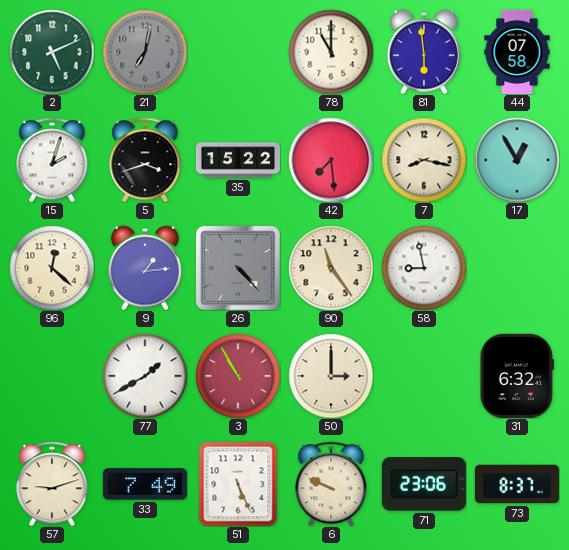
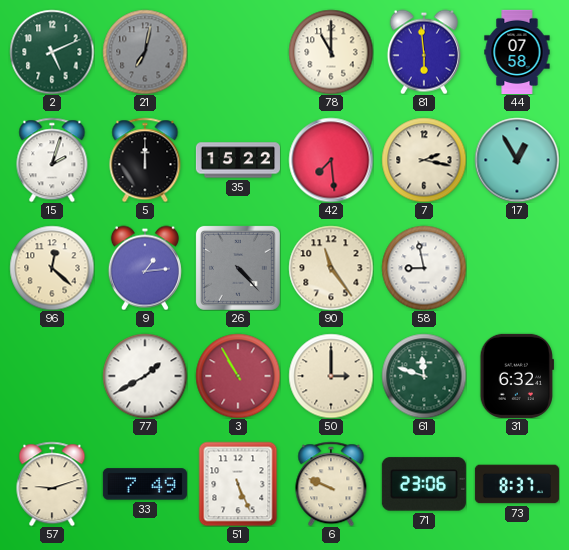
5: 3:42 -> 12:00
7: 8:17 -> 2:17
61: none -> 11:48
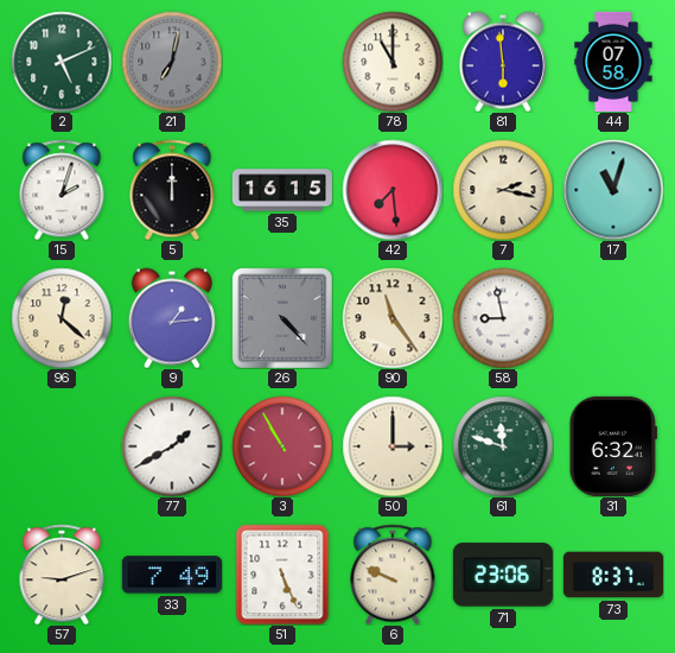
35: 15:22 -> 16:15
17: 12:55 -> 11:03
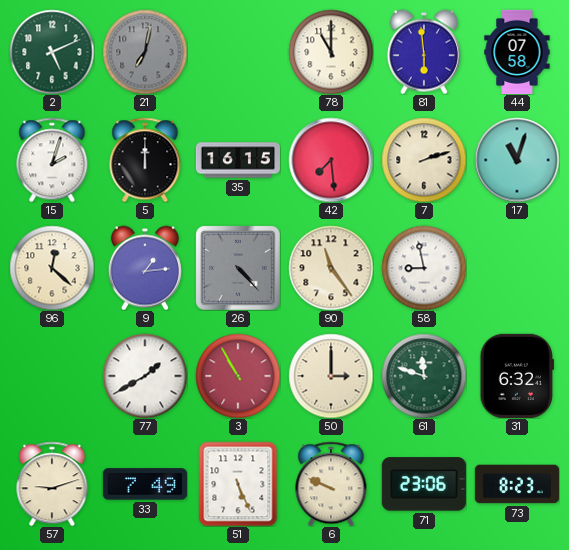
7: 2:17 -> 2:12
73: 8:37 -> 8:23
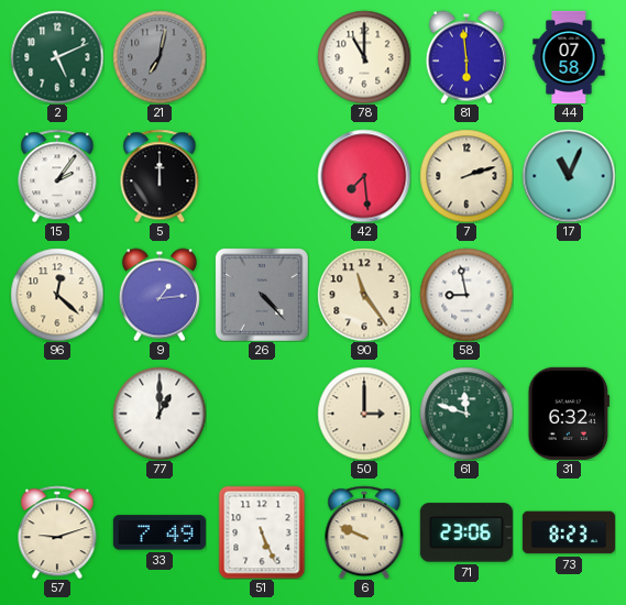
15: 2:03 -> 2:06
35: 16:15 -> none
17: 11:03 -> 11:04
77: 1:40 -> 1:00
3: 10:55 -> none
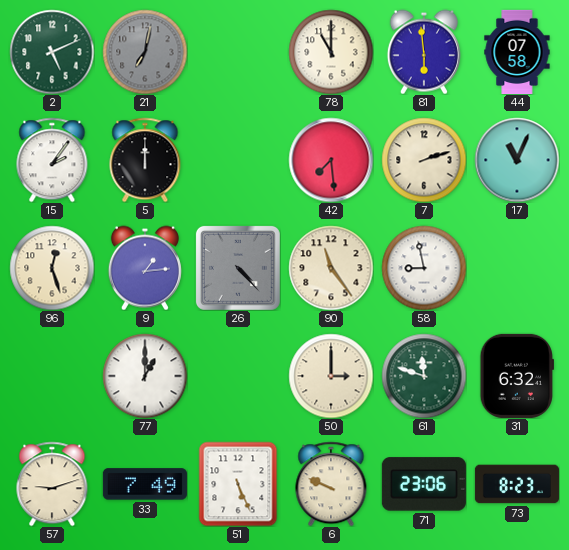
96: 12:22 -> 12:27
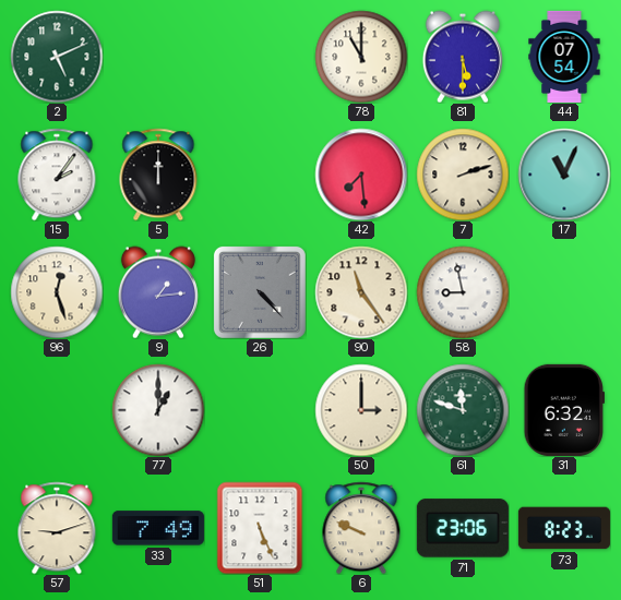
21: 7:02 -> none
81: 5:59 -> 5:30
44: 07:58 -> 07:54
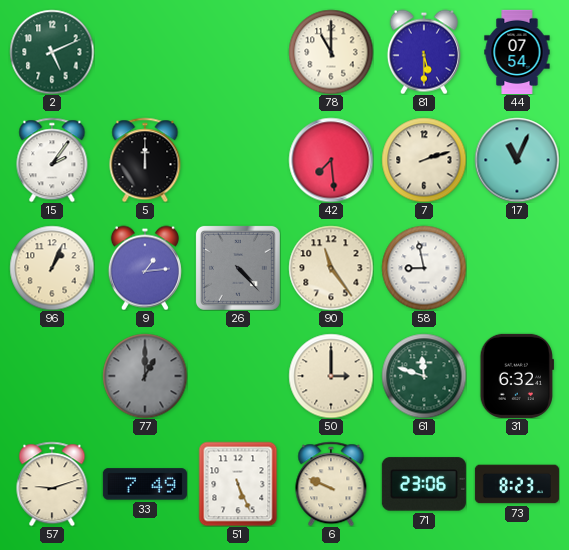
96: 12:27 -> 1:04
77 dial: white -> grey
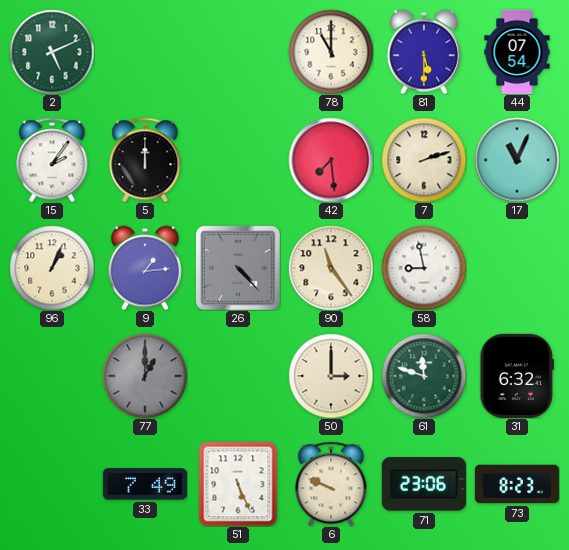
57: 9:12 -> none
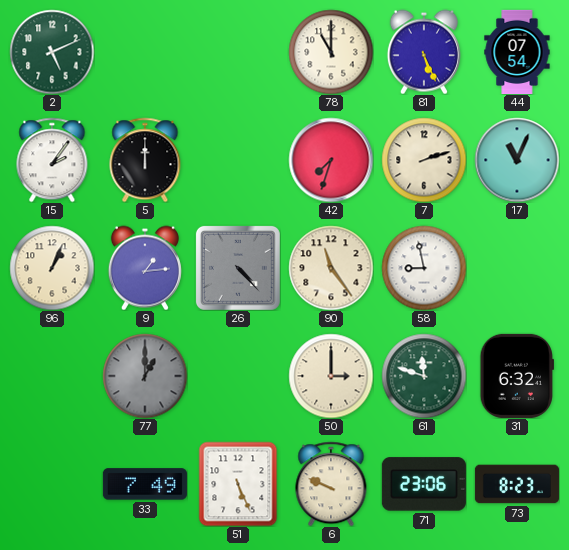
81: 5:30 -> 5:26
42: 7:29 -> 7:33
